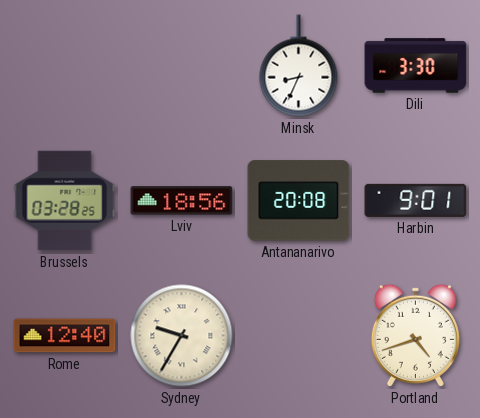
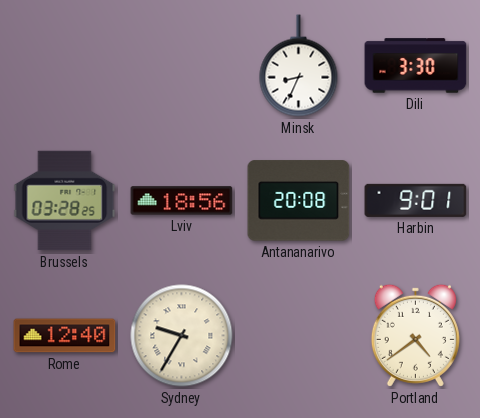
Portland: 4:42 -> 4:39
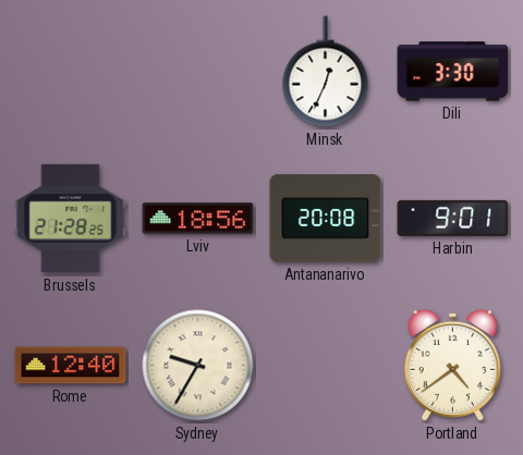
Minsk: 8:34 -> 12:34
Brussels: 03:28 -> 21:28
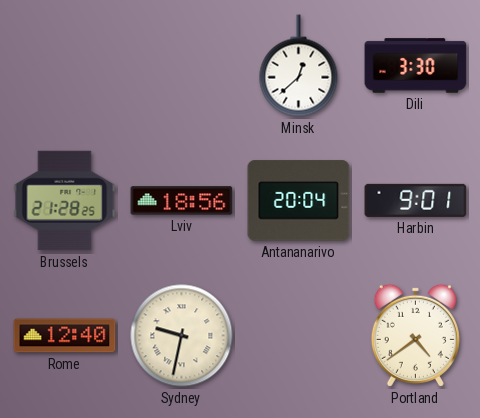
Minsk: 12:34 -> 12:38
Antananarivo: 20:08 -> 20:04
Sydney: 9:35 -> 9:32
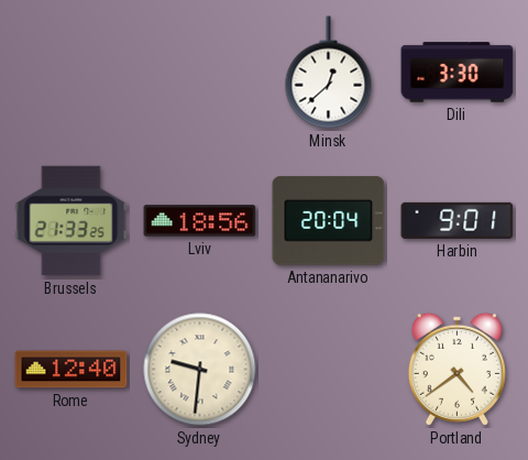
Brussels: 21:28 -> 21:33
Sydney: 9:32 -> 9:31
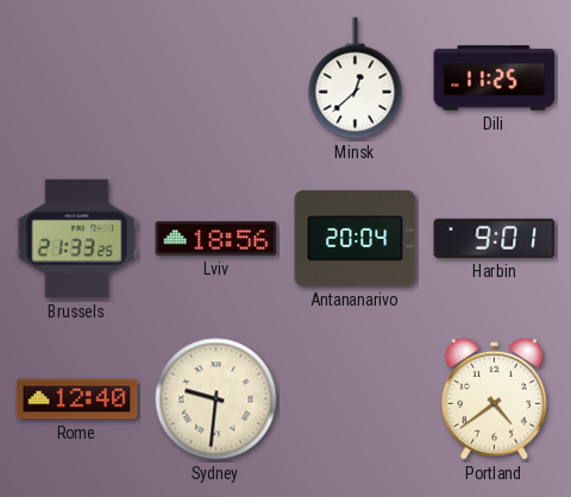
Dili: 3:30 -> 11:25
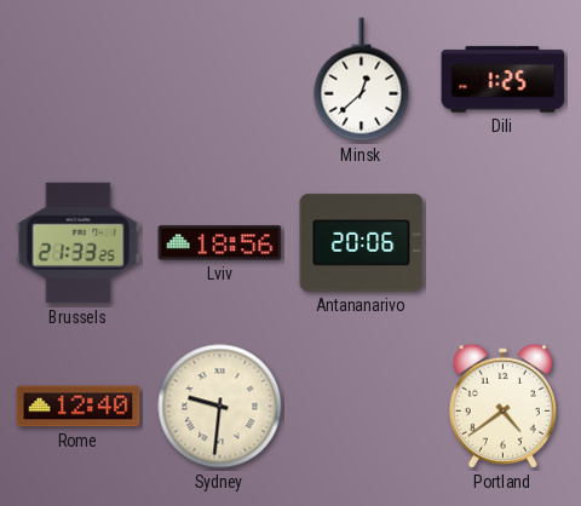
Dili: 11:25 -> 1:25
Antananarivo: 20:04 -> 20:06
Harbin: 9:01 -> none
